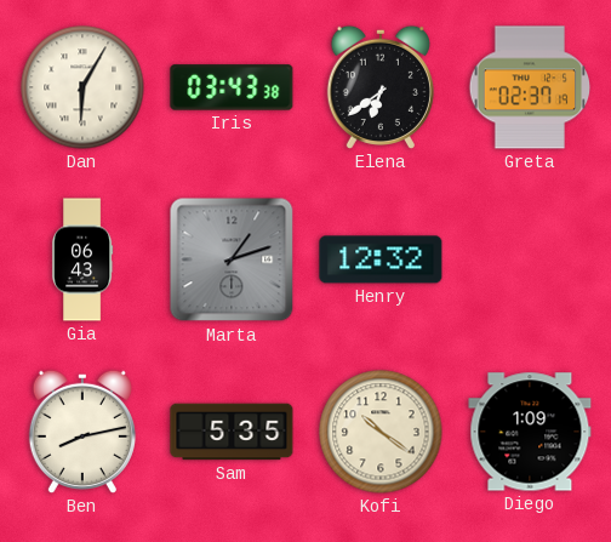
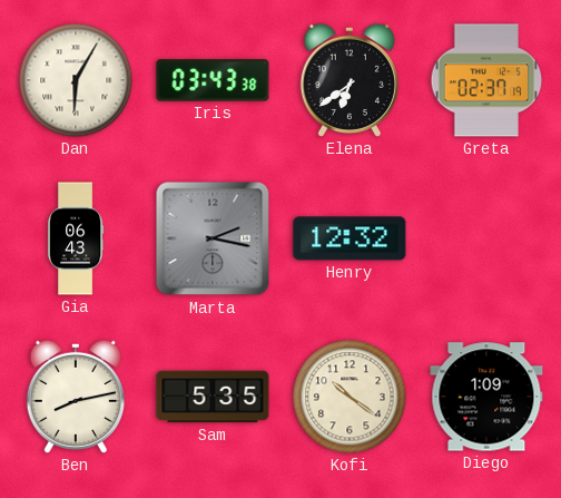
Marta: 1:12 -> 2:17
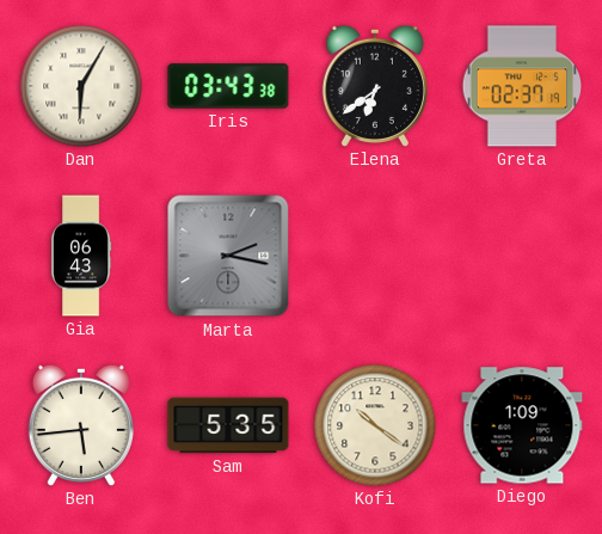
Henry: 12:32 -> none
Ben: 8:13 -> 5:44
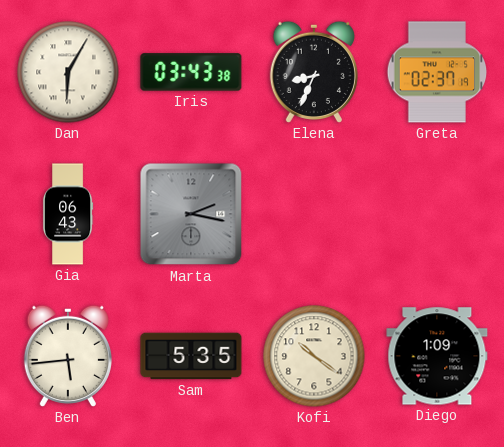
Elena: 6:39 -> 8:34
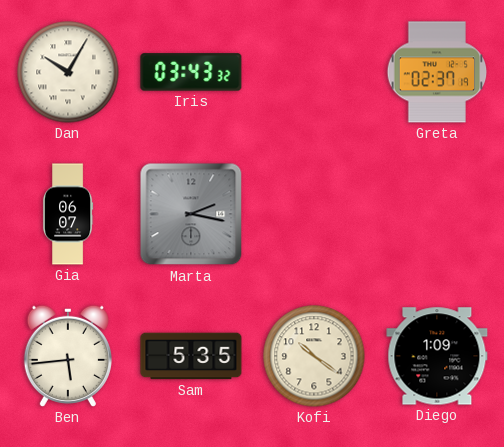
Dan: 6:05 -> 10:05
Iris: 03:43:38 -> 03:43:32
Elena: 8:34 -> none
Gia: 06:43 -> 06:07
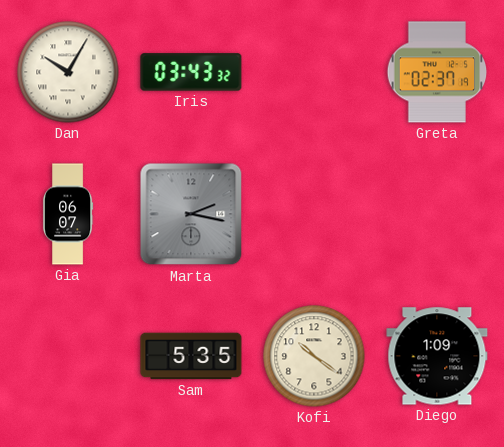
Ben: 5:44 -> none
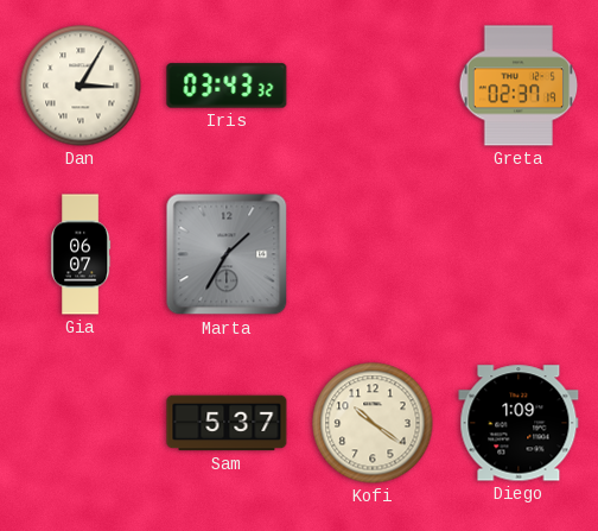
Dan: 10:05 -> 3:05
Marta: 2:17 -> 1:35
Sam: 5:35 -> 5:37
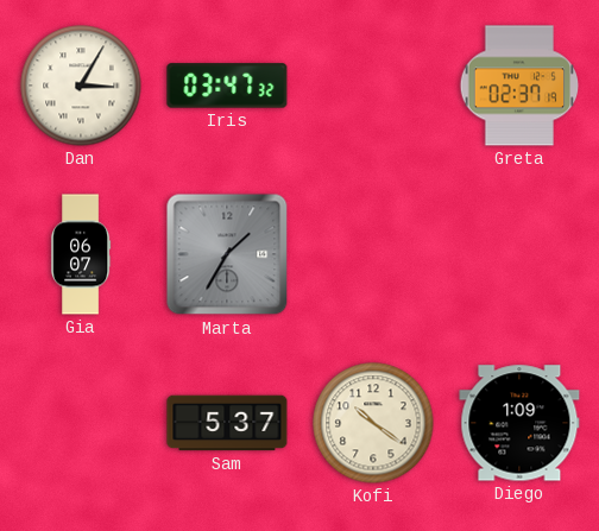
Iris: 03:43 -> 03:47
